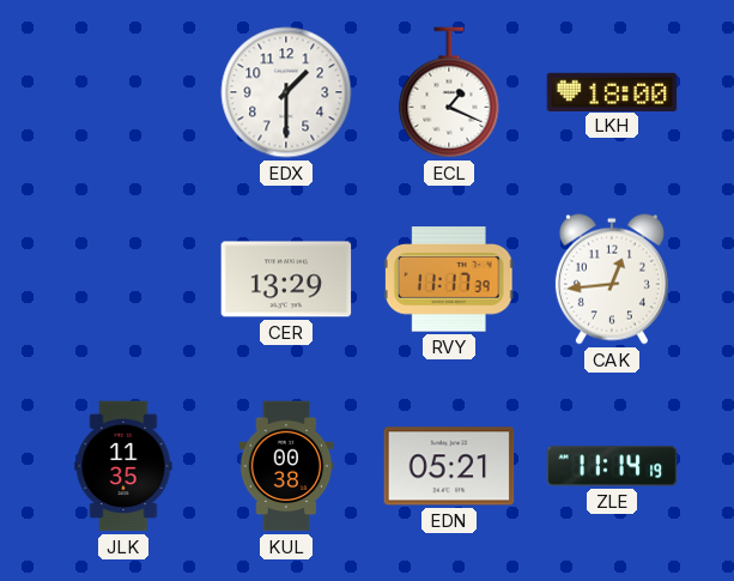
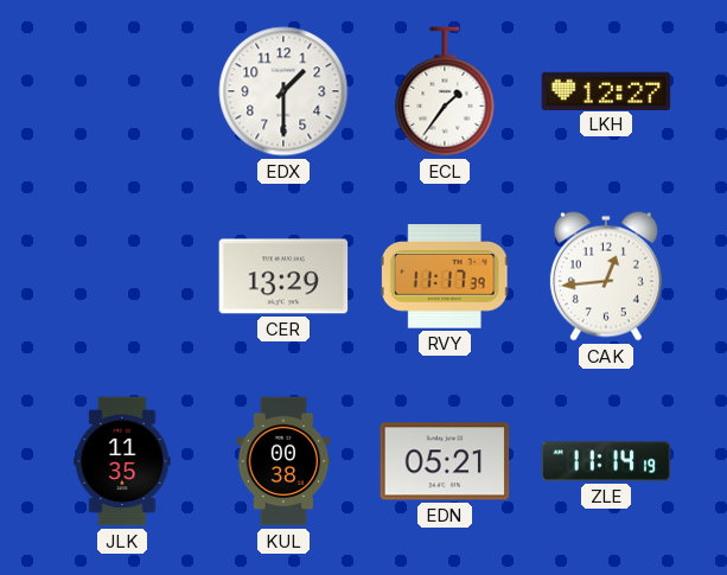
ECL: 1:19 -> 1:36
LKH: 18:00 -> 12:27
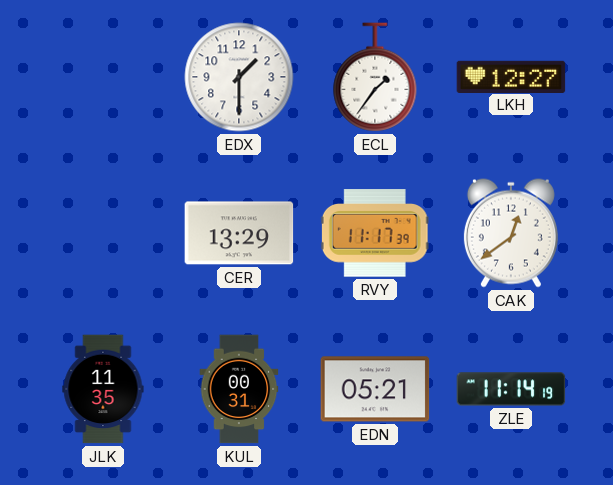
CAK: 12:44 -> 12:39
KUL: 00:38 -> 00:31
